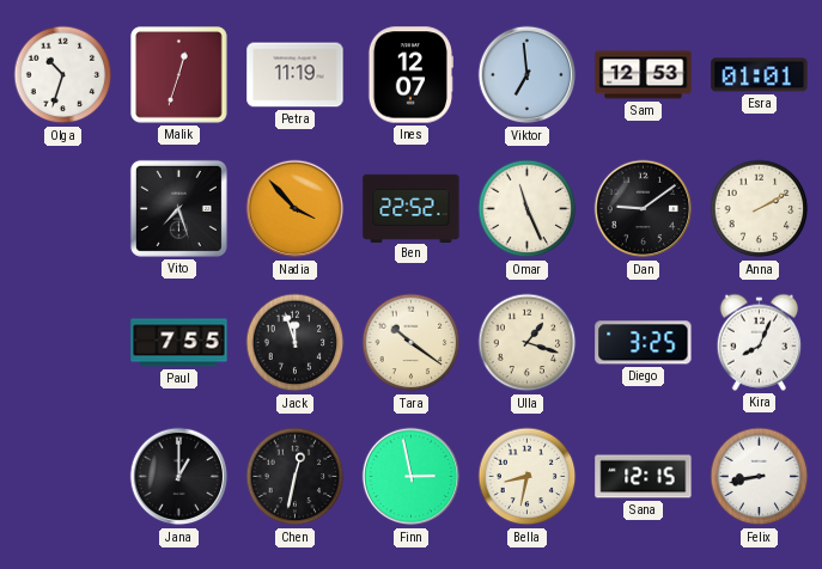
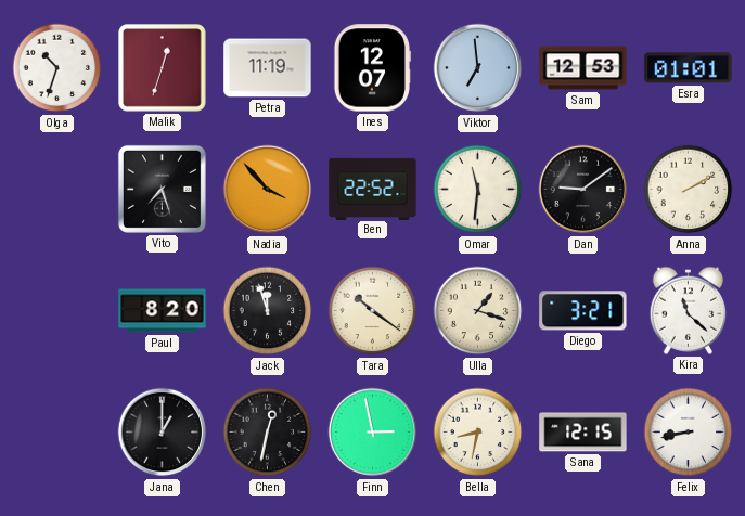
Omar: 11:26 -> 11:31
Paul: 7:55 -> 8:20
Diego: 3:25 -> 3:21
Kira: 8:04 -> 11:22
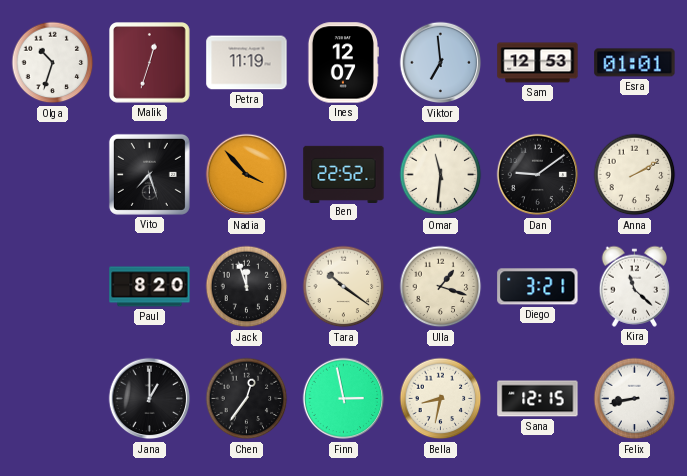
Chen: 12:32 -> 12:36
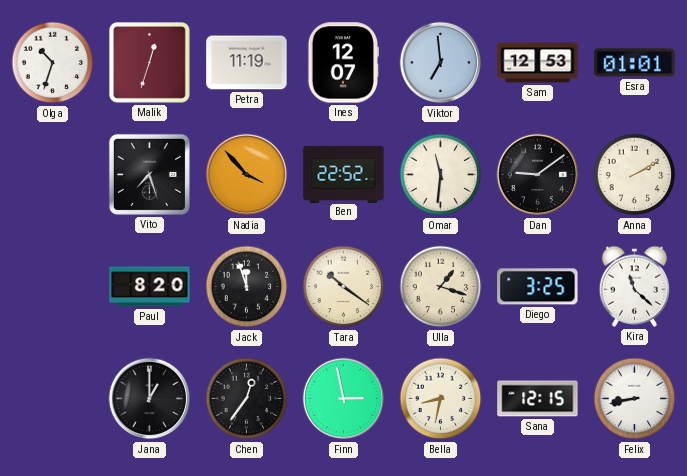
Diego: 3:21 -> 3:25
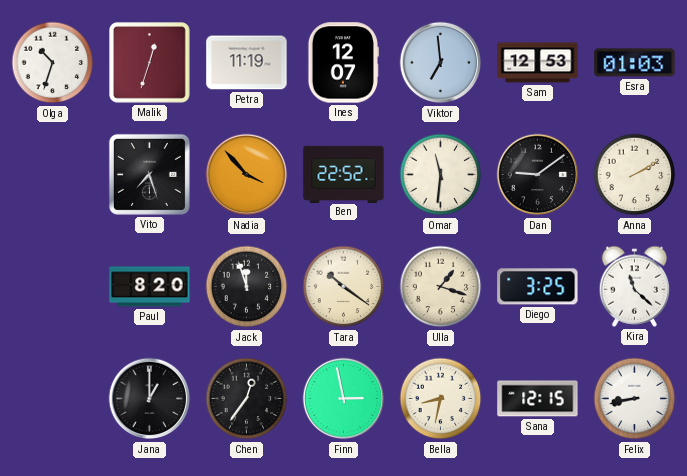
Esra: 01:01 -> 01:03
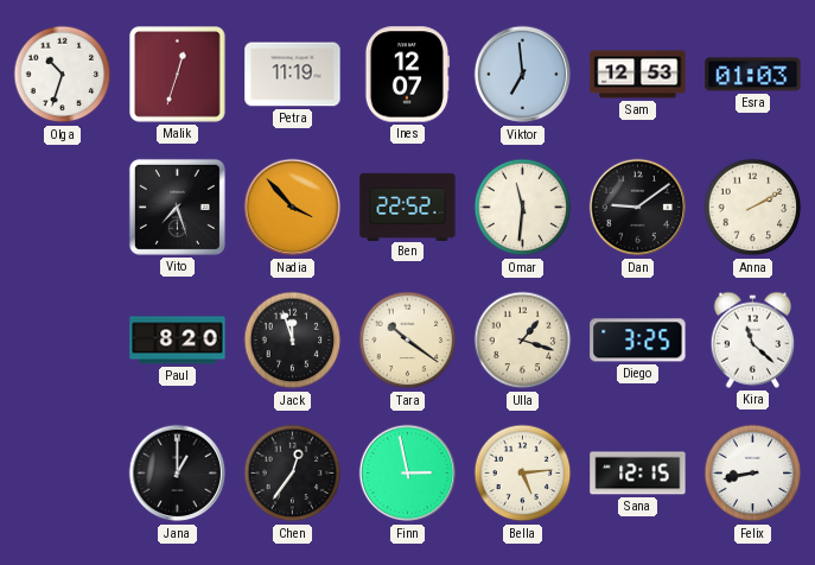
Bella: 8:32 -> 5:14
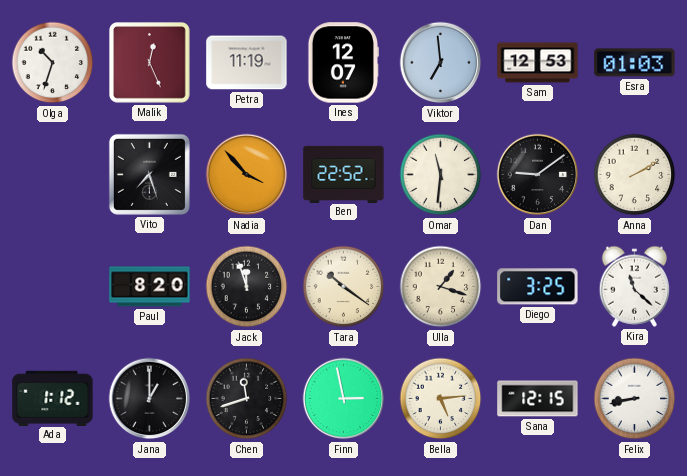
Malik: 12:33 -> 12:26
Ada: none -> 1:12
Chen: 12:36 -> 11:42
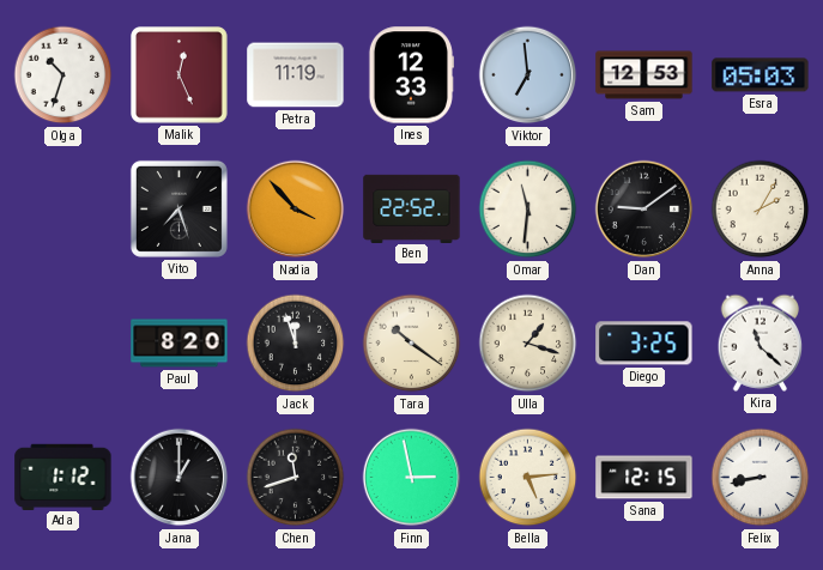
Ines: 12:07 -> 12:33
Esra: 01:03 -> 05:03
Anna: 2:10 -> 2:05
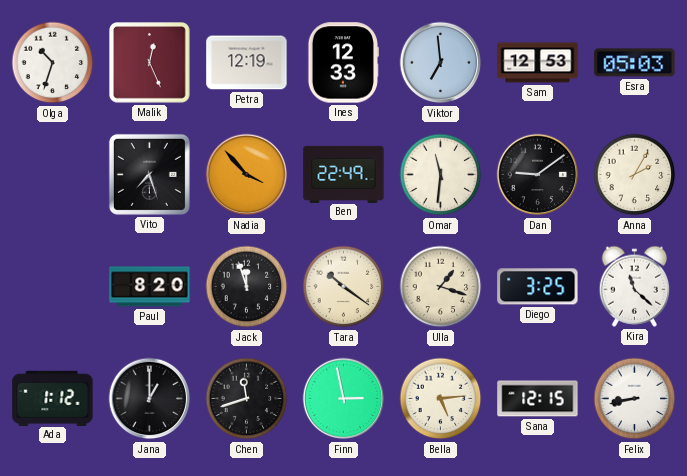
Petra: 11:19 -> 12:19
Ben: 22:52 -> 22:49
